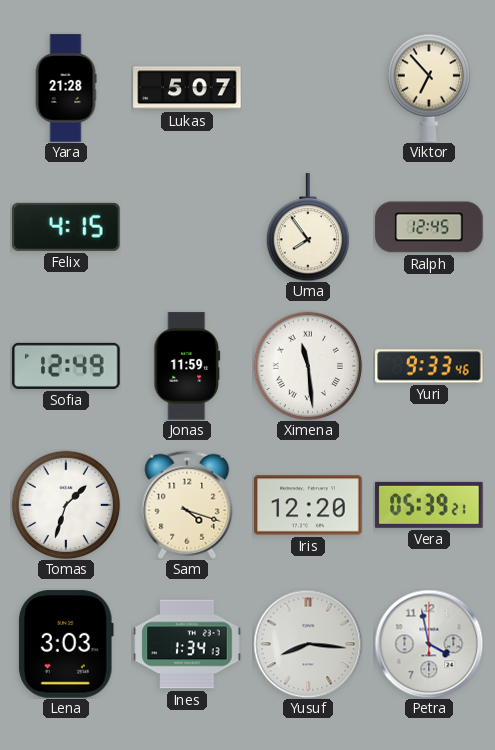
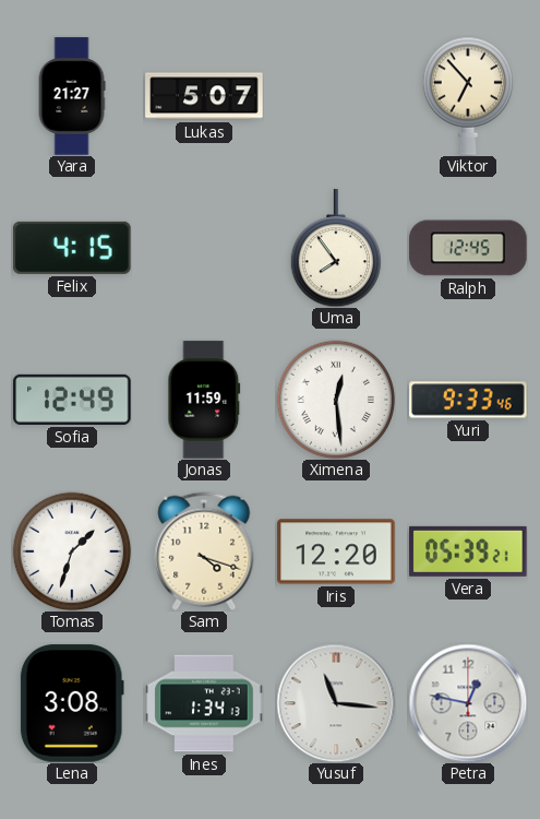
Yara: 21:28 -> 21:27
Ximena: 11:29 -> 12:29
Lena: 3:03 -> 3:08
Yusuf: 8:16 -> 11:16
Petra: 3:58 -> 12:47
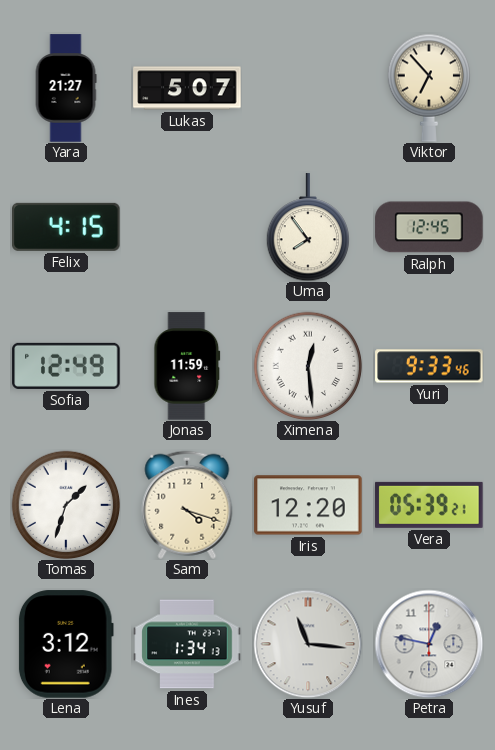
Lena: 3:08 -> 3:12
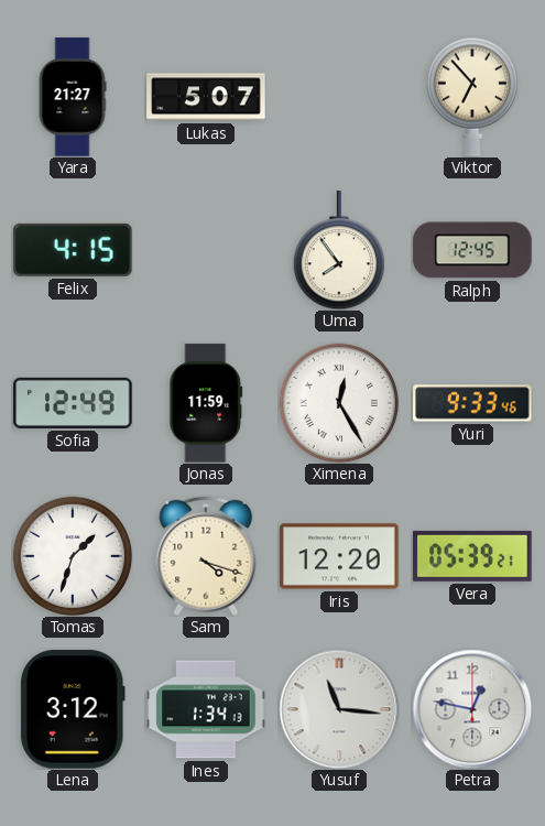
Ximena: 12:29 -> 12:25
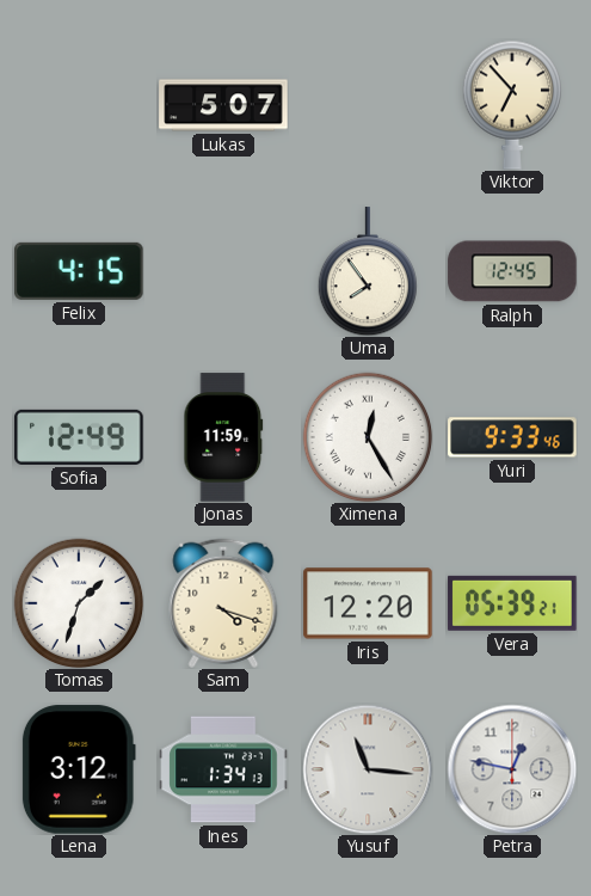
Yara: 21:27 -> none
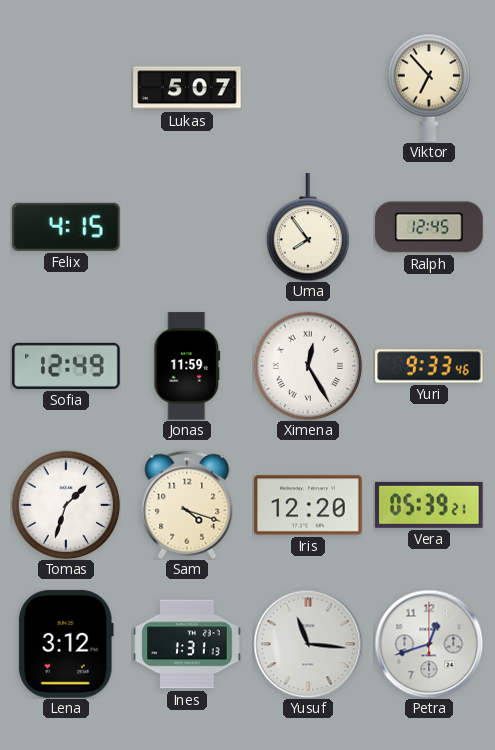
Ines: 1:34 -> 1:31
Petra: 12:47 -> 12:42
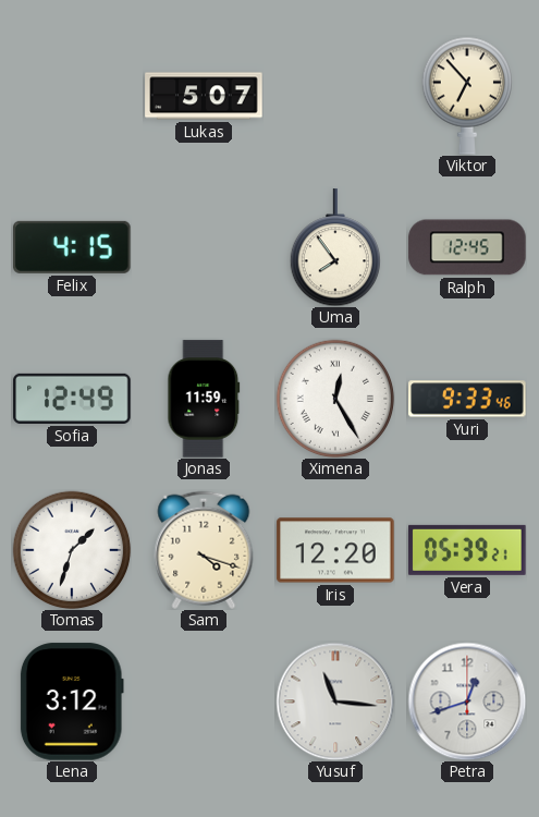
Ines: 1:31 -> none
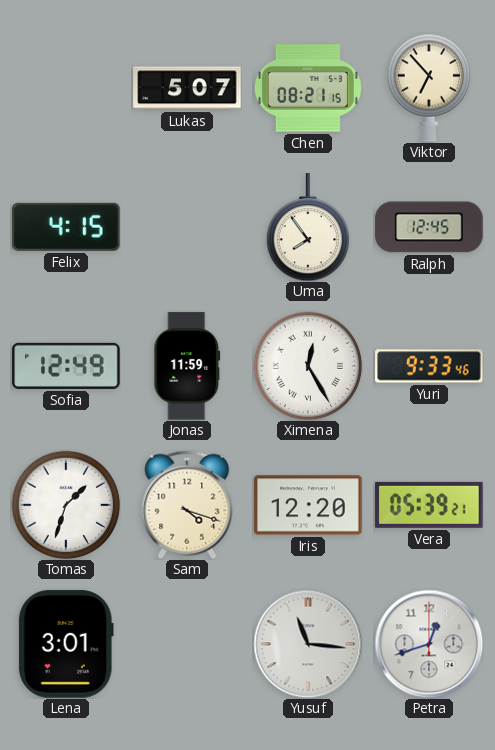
Chen: none -> 08:21
Lena: 3:12 -> 3:01
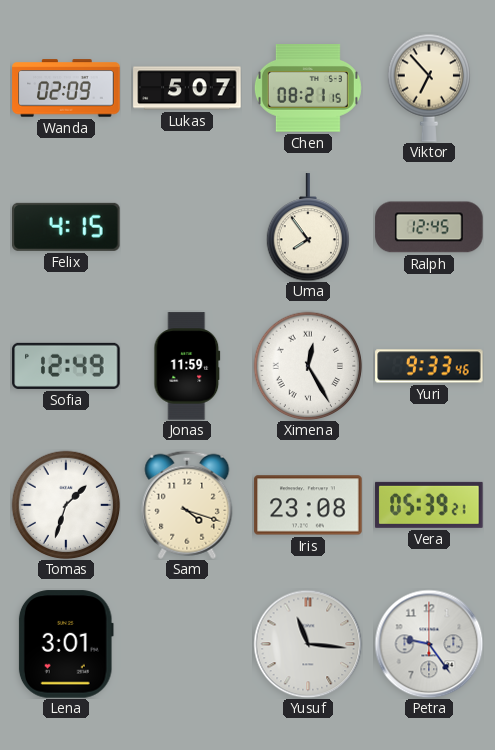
Wanda: none -> 02:09
Iris: 12:20 -> 23:08
Petra: 12:42 -> 9:24
